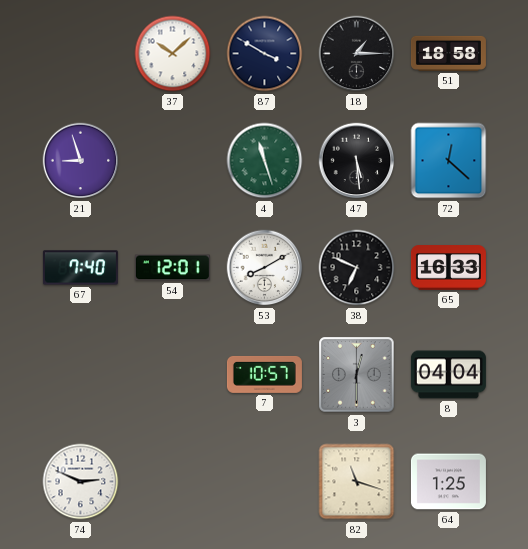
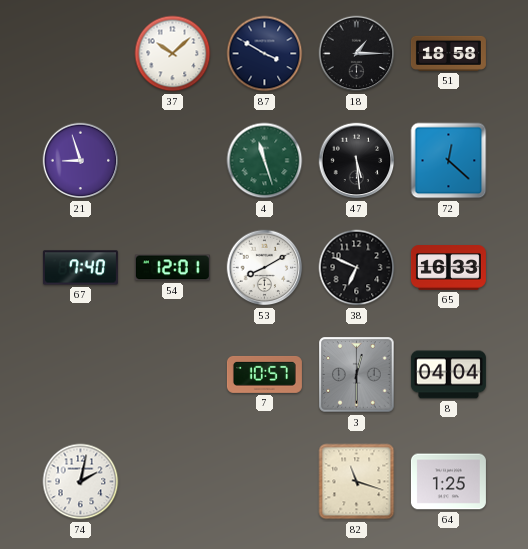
74: 2:49 -> 2:02
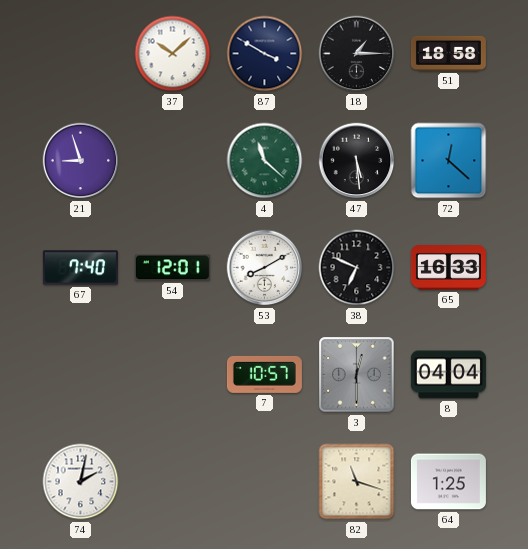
4: 11:27 -> 11:22
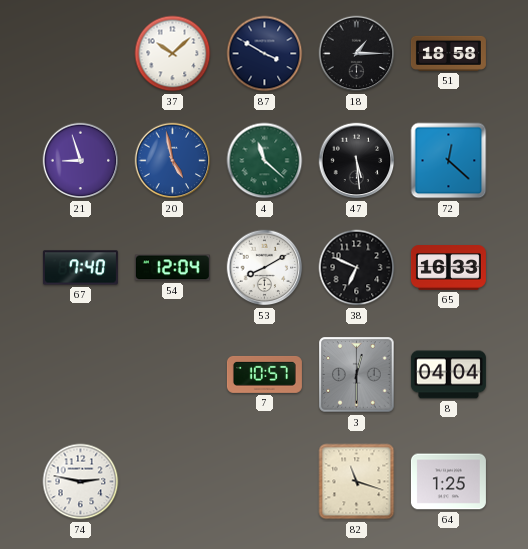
20: none -> 4:58
54: 12:01 -> 12:04
74: 2:02 -> 2:47
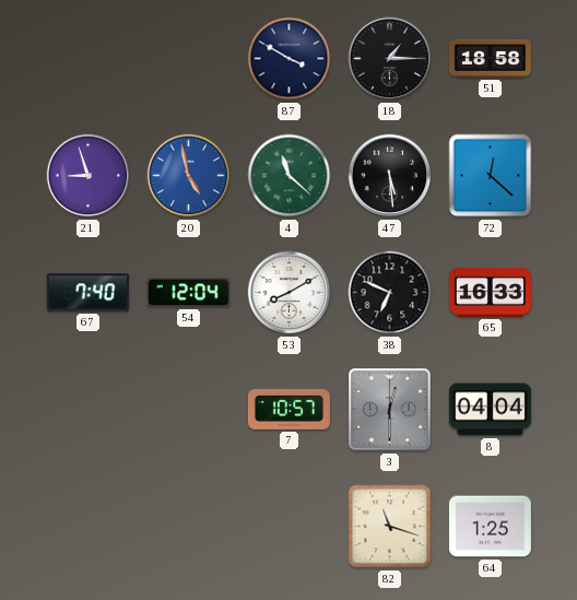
37: 10:08 -> none
74: 2:47 -> none
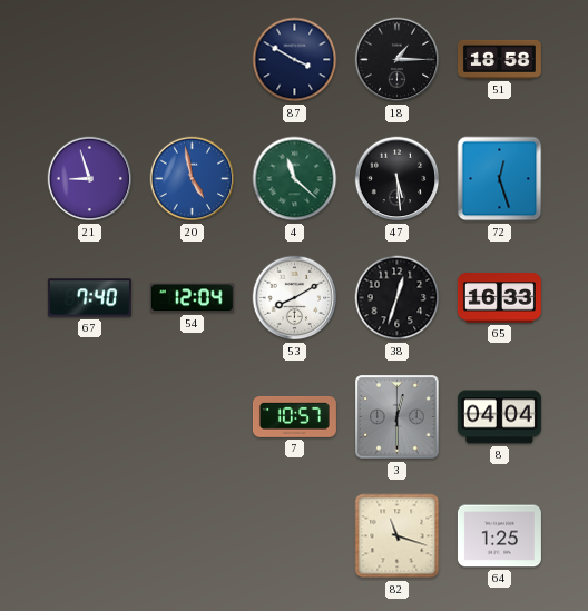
72: 12:22 -> 12:27
38: 6:49 -> 12:33
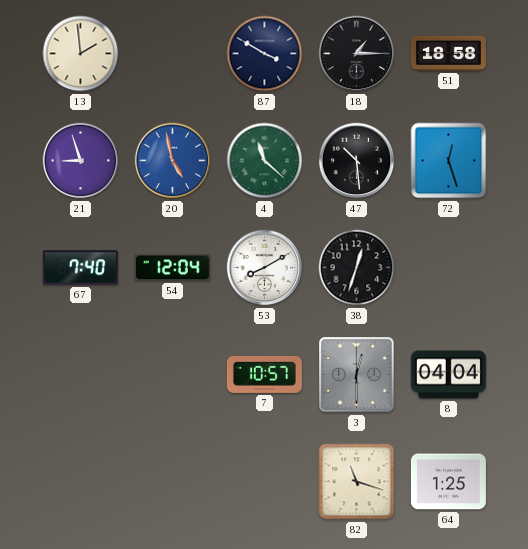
13: none -> 1:59
47: 5:29 -> 10:29
65: 16:33 -> none
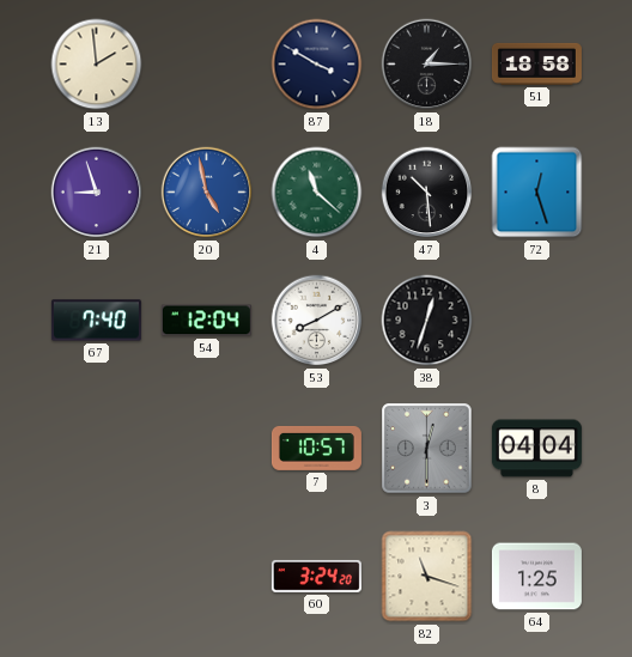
60: none -> 3:24
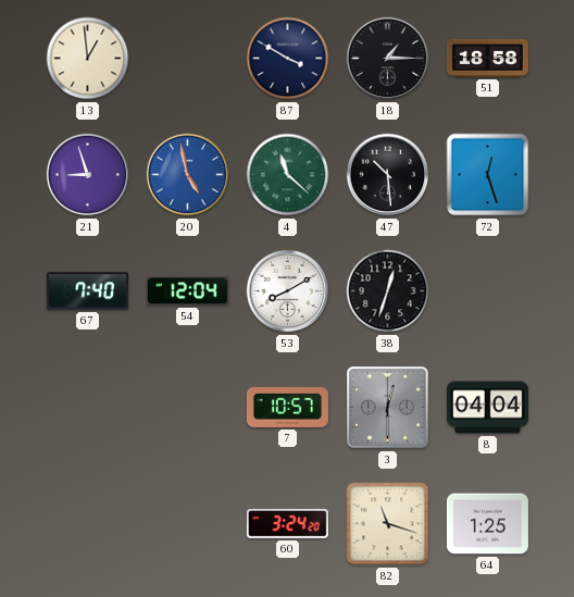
13: 1:59 -> 12:59
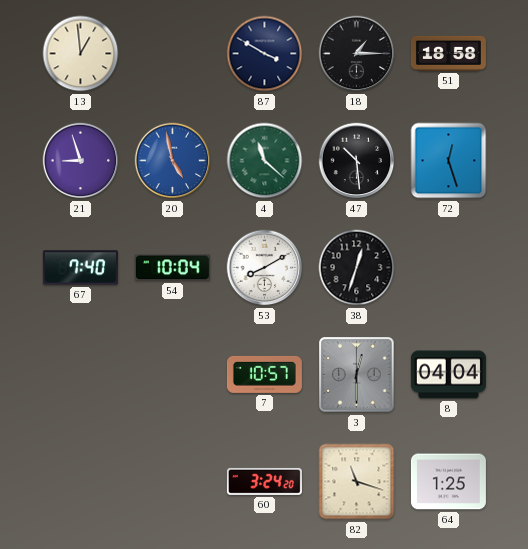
54: 12:04 -> 10:04
